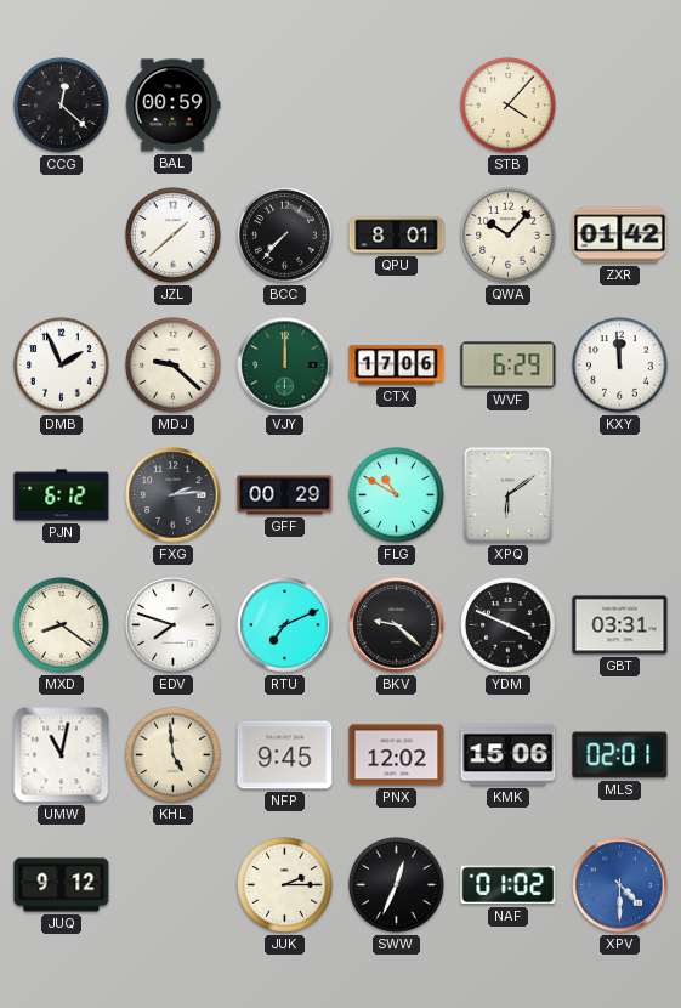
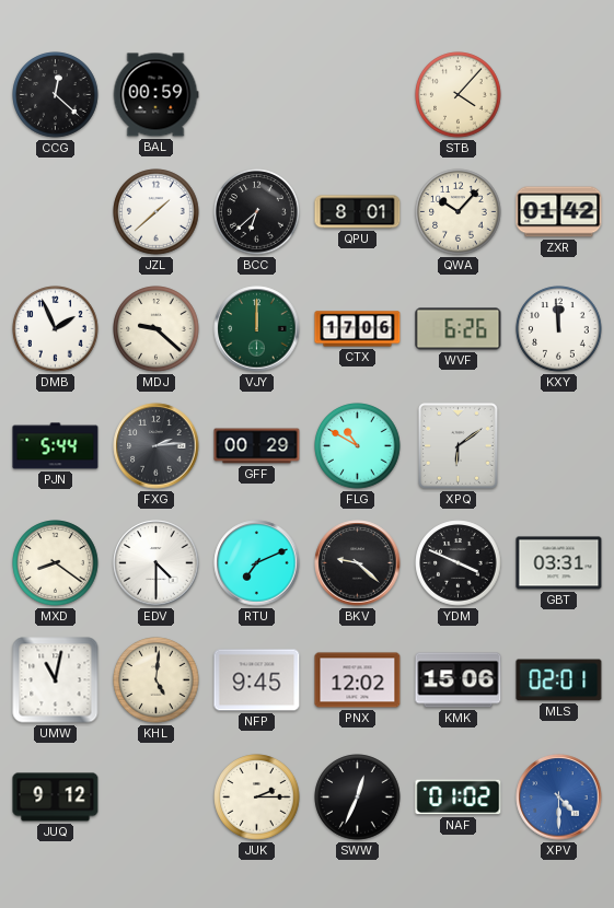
BCC: 7:37 -> 6:38
WVF: 6:29 -> 6:26
PJN: 6:12 -> 5:44
EDV: 7:48 -> 4:30
KHL: 4:59 -> 5:01
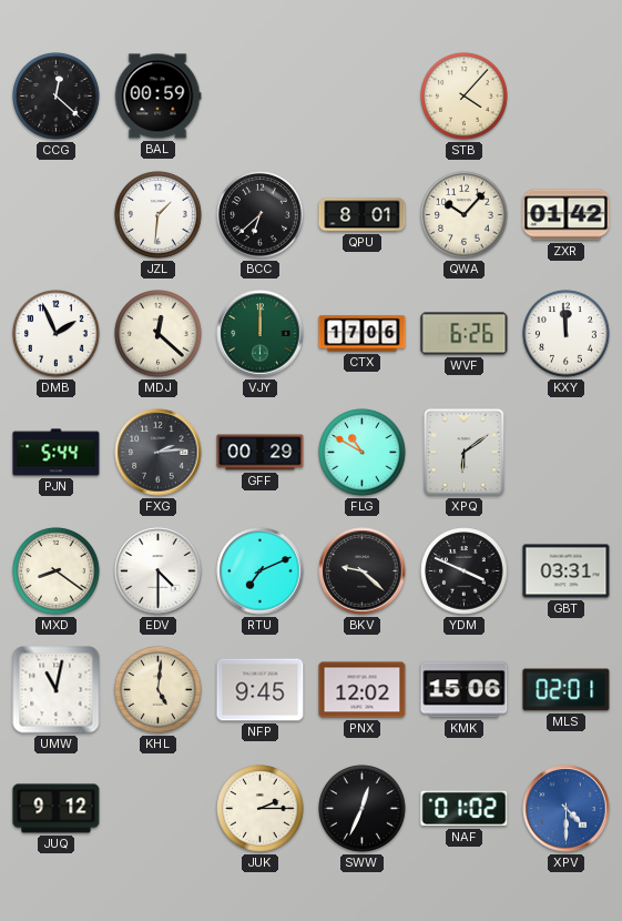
JZL: 1:38 -> 1:31
MDJ: 9:22 -> 12:22
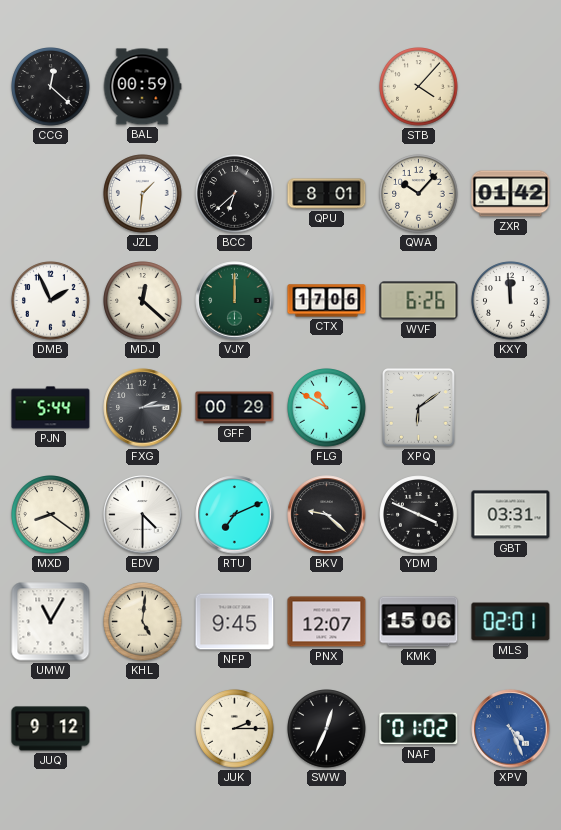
UMW: 11:02 -> 11:05
PNX: 12:02 -> 12:07
XPV: 4:30 -> 4:26
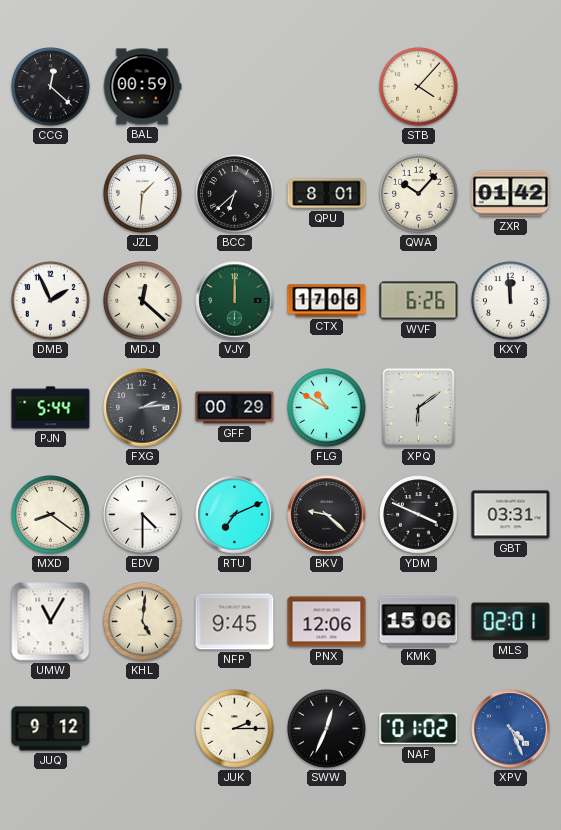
PNX: 12:07 -> 12:06
